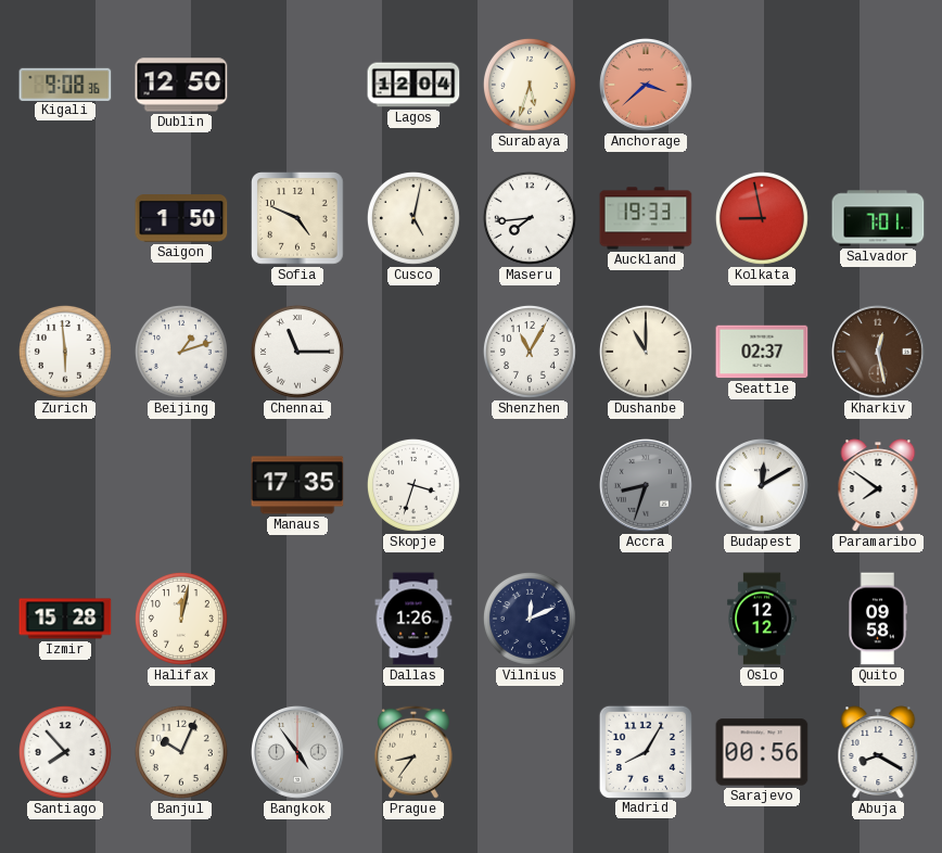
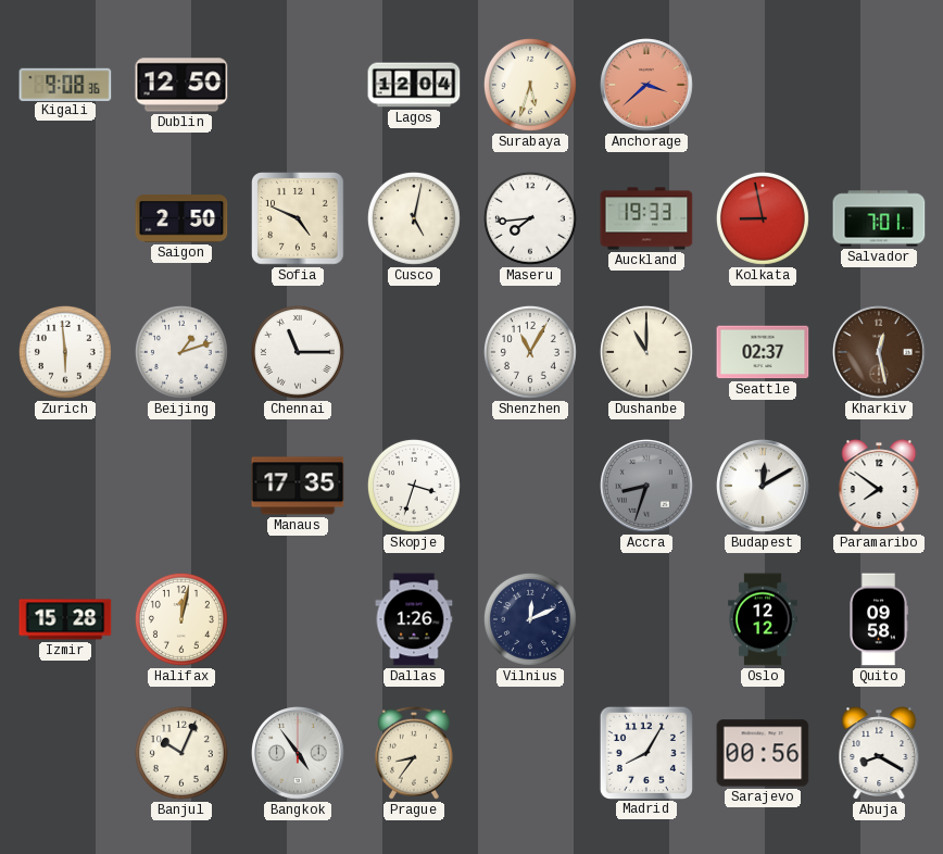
Saigon: 1:50 -> 2:50
Santiago: 7:53 -> none
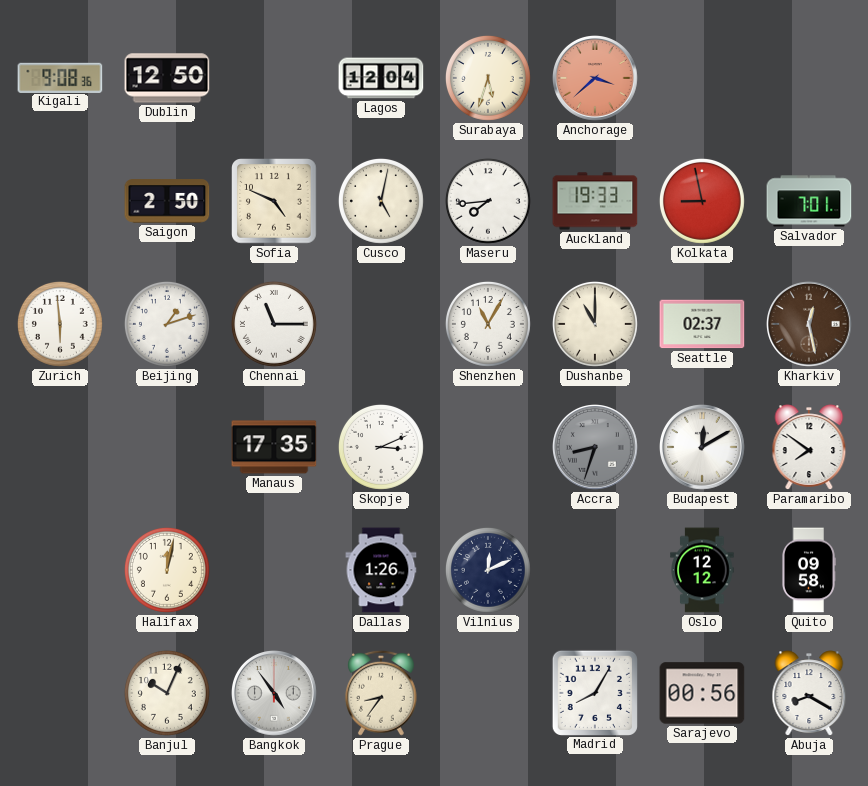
Skopje: 3:33 -> 3:11
Izmir: 15:28 -> none
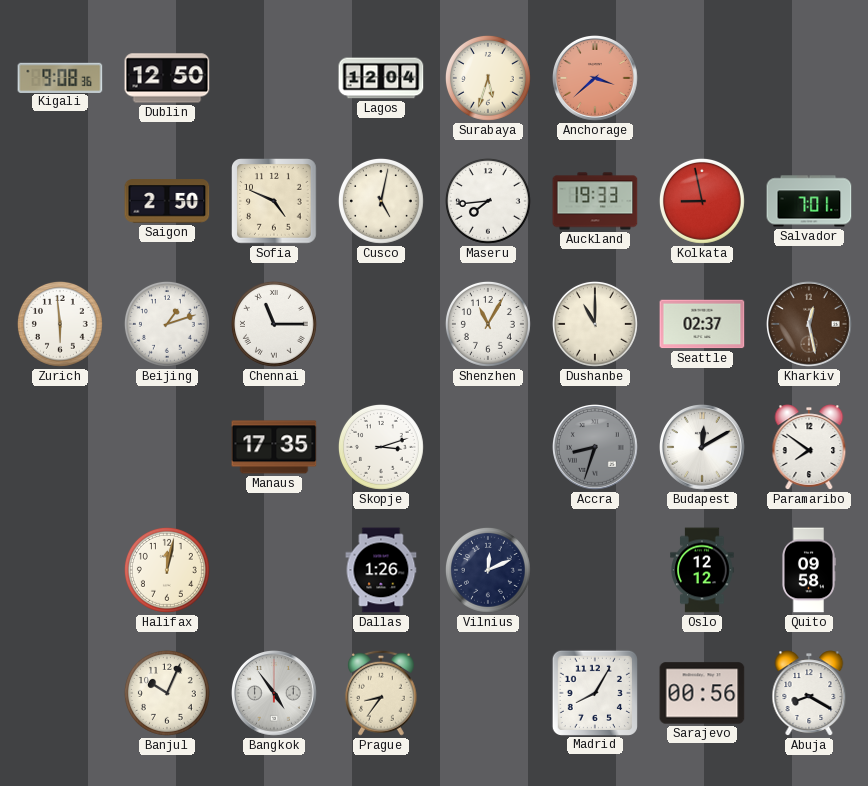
Skopje: 3:11 -> 3:12
